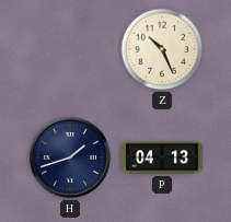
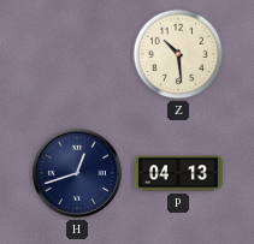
Z: 10:26 -> 10:29
H: 1:42 -> 12:42
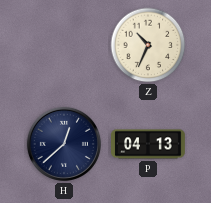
Z: 10:29 -> 10:34
H: 12:42 -> 12:38
